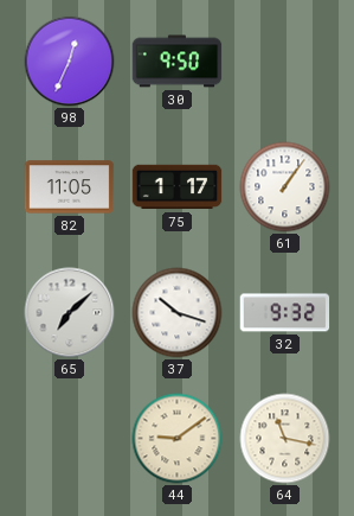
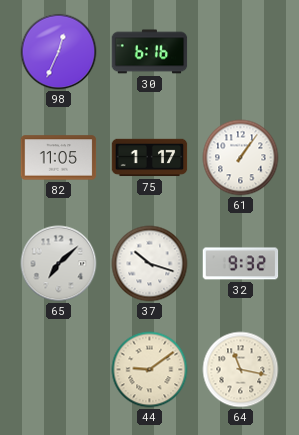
30: 9:50 -> 6:16
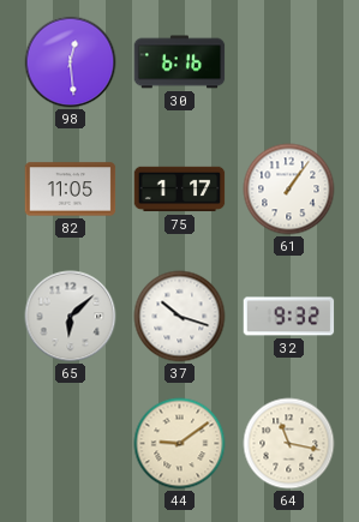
98: 12:34 -> 12:29
65: 7:08 -> 6:08
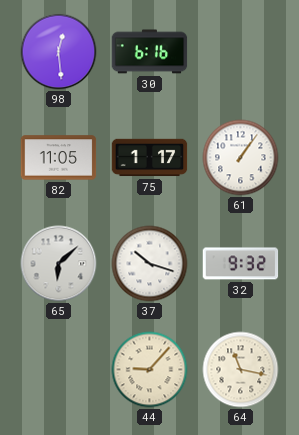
44: 9:09 -> 9:07
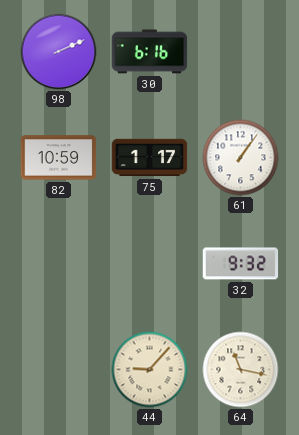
98: 12:29 -> 2:11
82: 11:05 -> 10:59
65: 6:08 -> none
37: 10:18 -> none
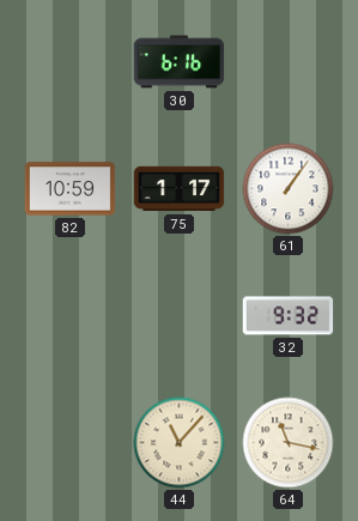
98: 2:11 -> none
44: 9:07 -> 11:07
